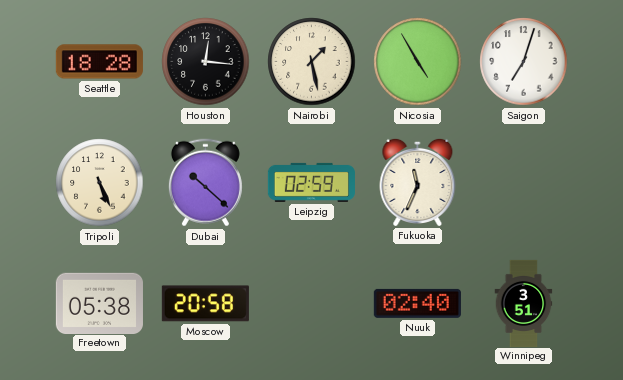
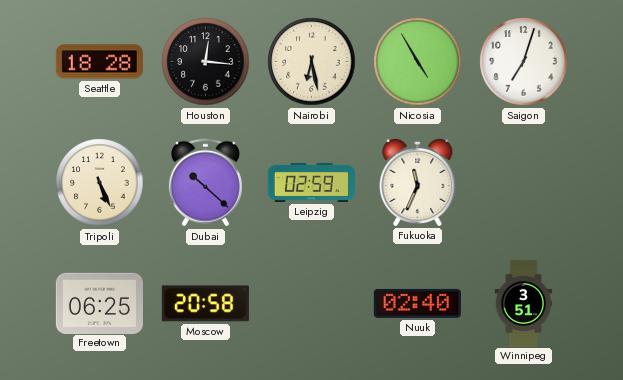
Nairobi: 1:28 -> 6:28
Freetown: 05:38 -> 06:25
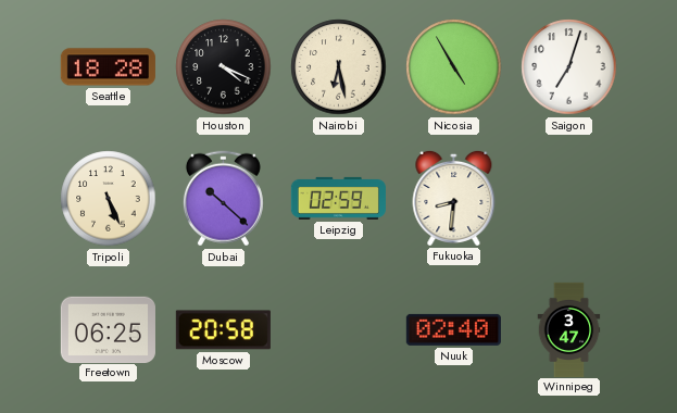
Houston: 12:16 -> 4:19
Fukuoka: 11:34 -> 8:31
Winnipeg: 3:51 -> 3:47
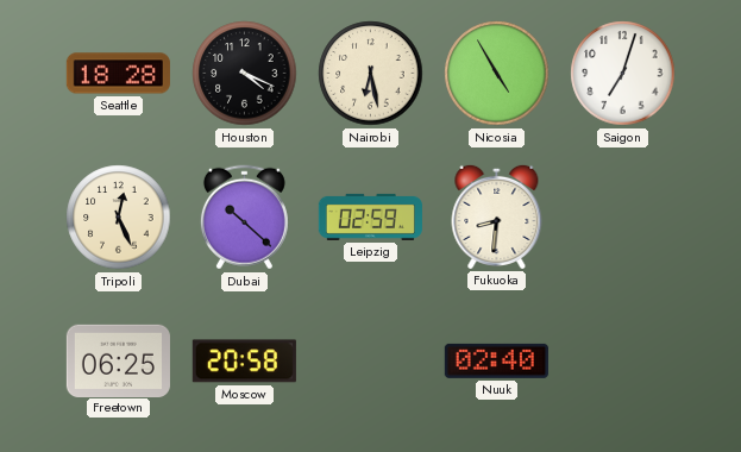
Tripoli: 5:26 -> 12:26
Winnipeg: 3:47 -> none
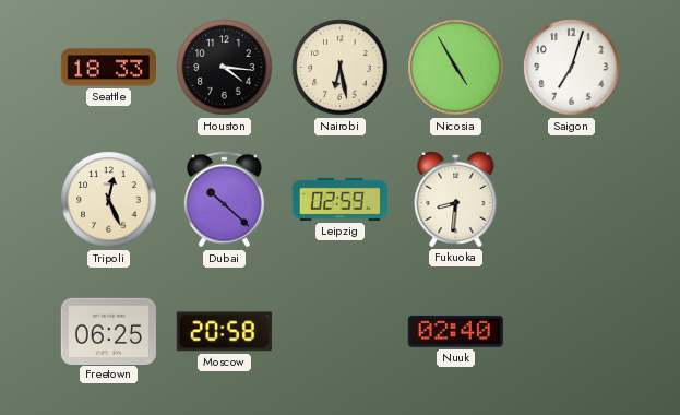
Seattle: 18:28 -> 18:33
Houston: 4:19 -> 4:16
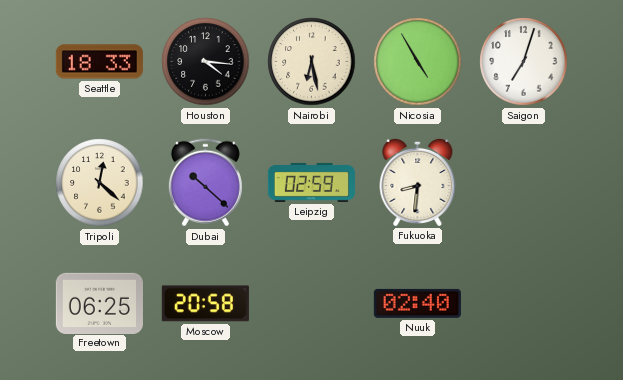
Tripoli: 12:26 -> 12:22
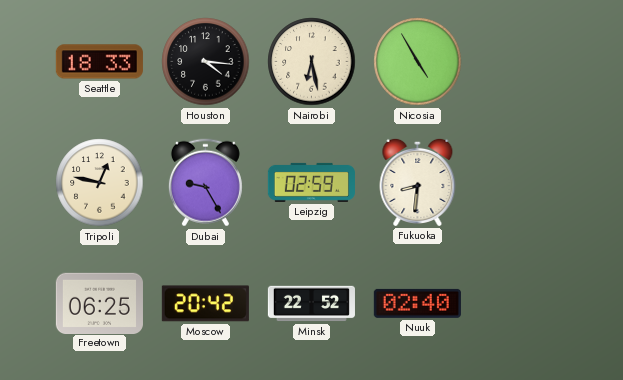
Saigon: 7:03 -> none
Tripoli: 12:22 -> 12:47
Dubai: 10:22 -> 9:25
Moscow: 20:58 -> 20:42
Minsk: none -> 22:52
